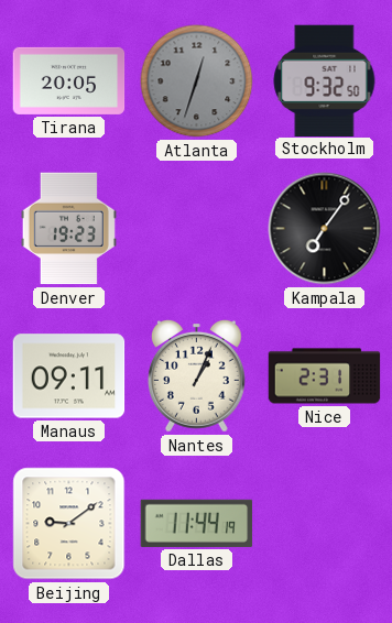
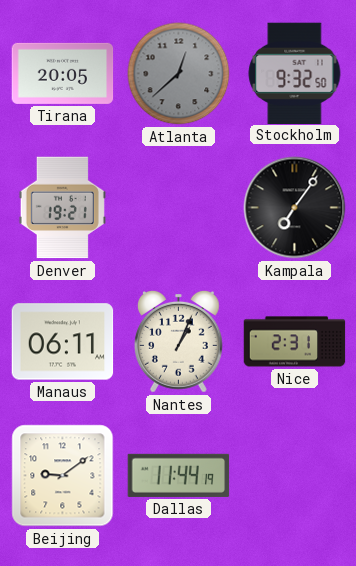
Atlanta: 12:33 -> 12:38
Denver: 19:23 -> 19:21
Manaus: 09:11 -> 06:11
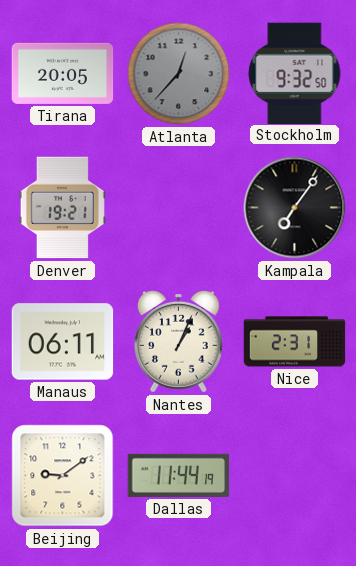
Atlanta: 12:38 -> 12:37
